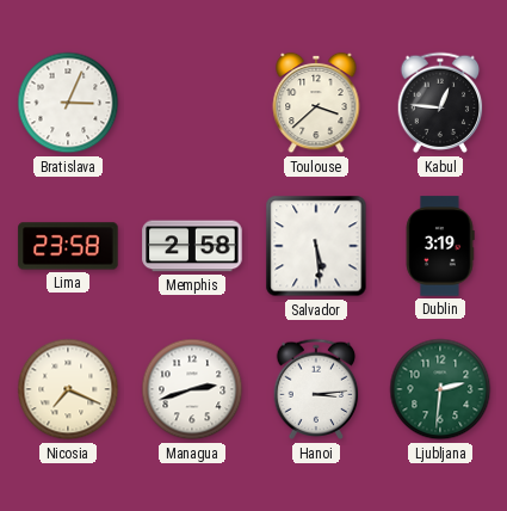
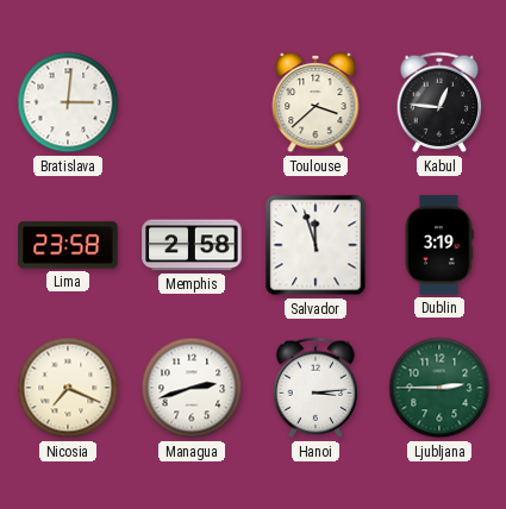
Bratislava: 3:04 -> 3:01
Salvador: 5:29 -> 11:57
Ljubljana: 2:31 -> 2:45
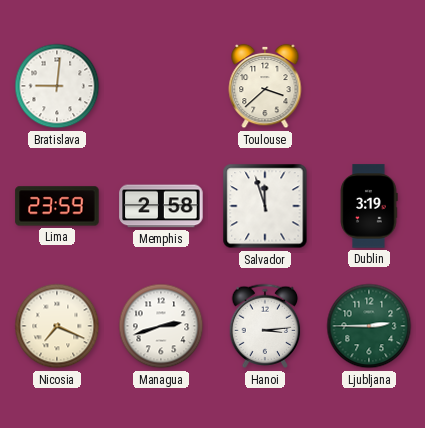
Bratislava: 3:01 -> 9:01
Kabul: 12:46 -> none
Lima: 23:58 -> 23:59
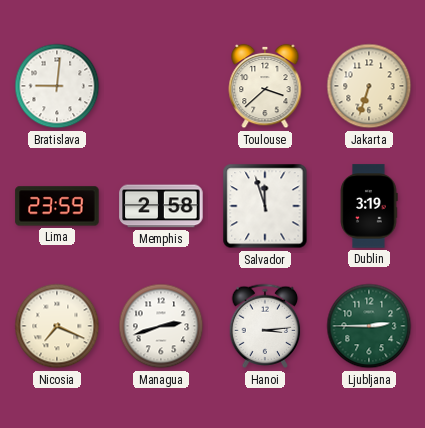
Jakarta: none -> 6:33
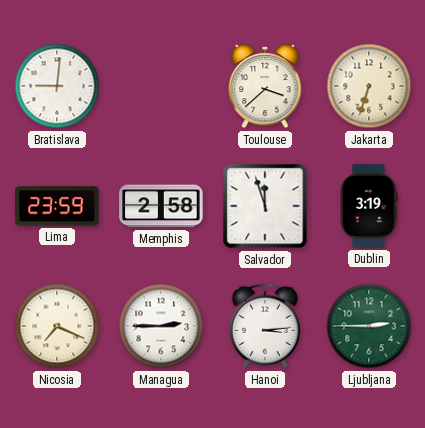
Managua: 2:42 -> 2:45
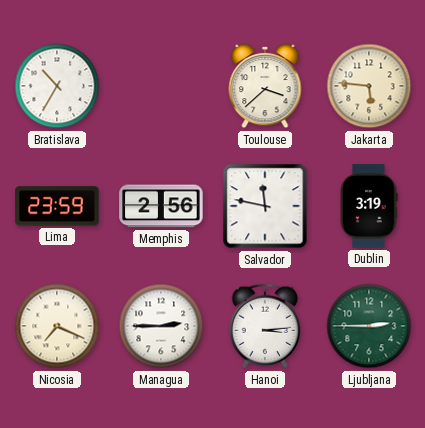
Bratislava: 9:01 -> 10:35
Jakarta: 6:33 -> 5:46
Memphis: 2:58 -> 2:56
Salvador: 11:57 -> 11:47
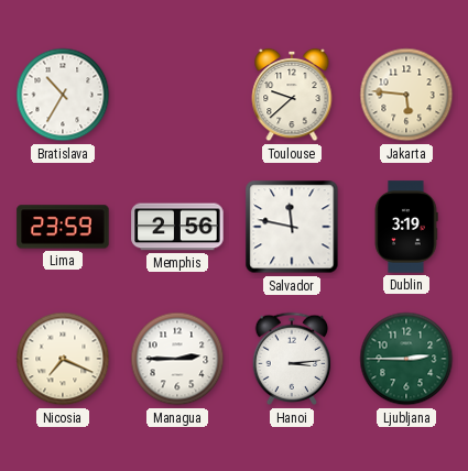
Toulouse: 3:38 -> 9:38
